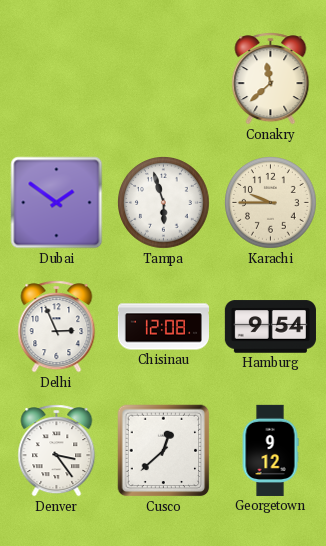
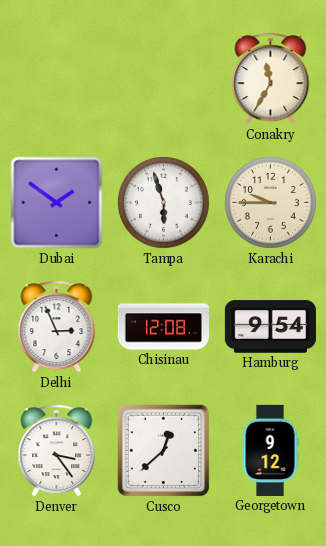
Conakry: 11:38 -> 11:35
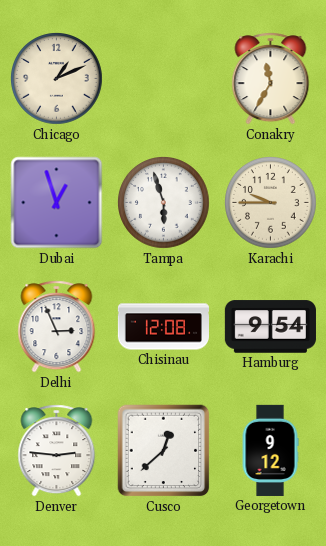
Chicago: none -> 1:11
Dubai: 1:51 -> 12:57
Denver: 3:24 -> 2:46
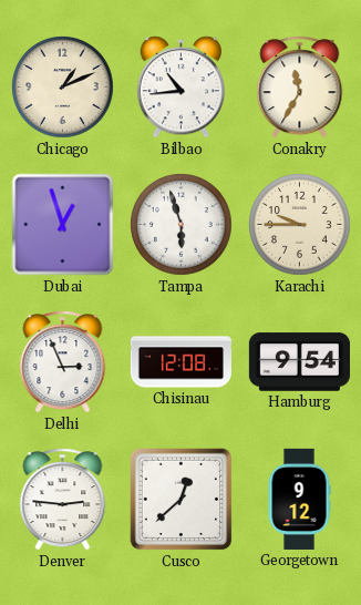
Bilbao: none -> 10:44
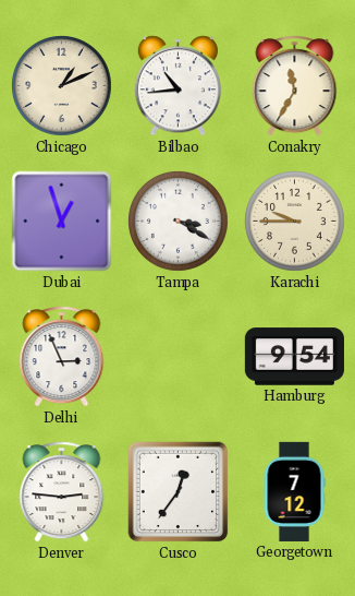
Tampa: 5:57 -> 3:20
Chisinau: 12:08 -> none
Cusco: 12:38 -> 12:36
Georgetown: 9:12 -> 7:12
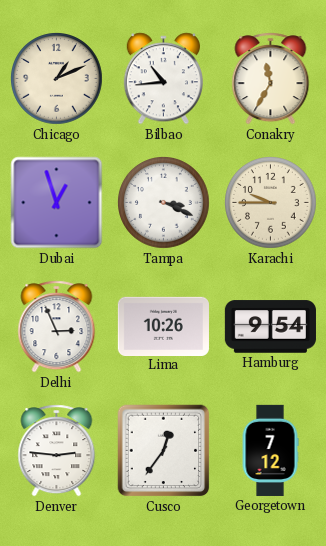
Tampa: 3:20 -> 3:19
Lima: none -> 10:26
